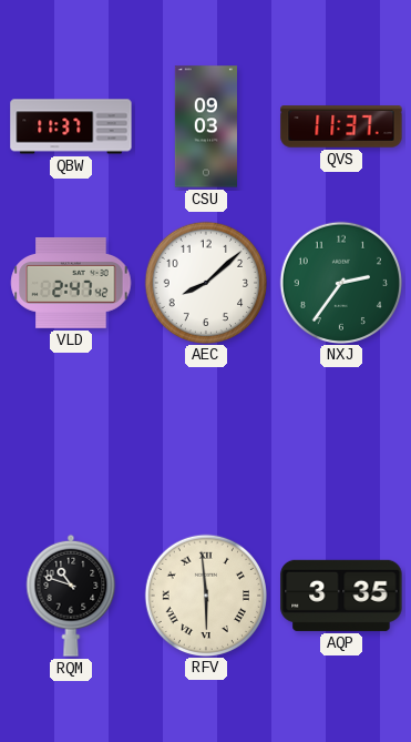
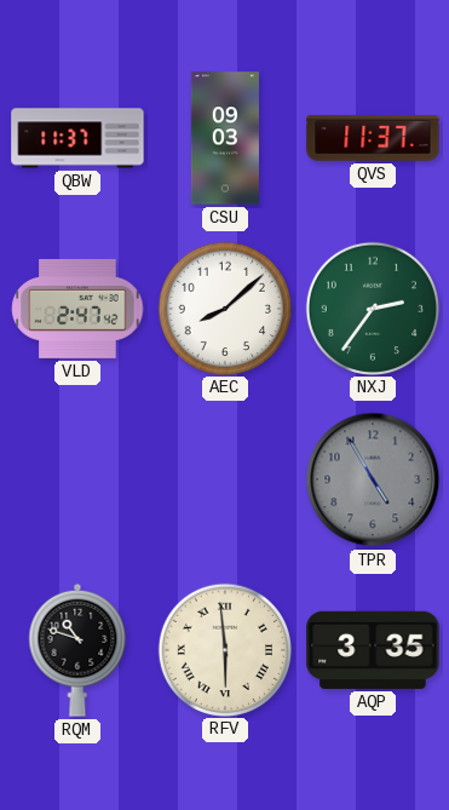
TPR: none -> 4:55
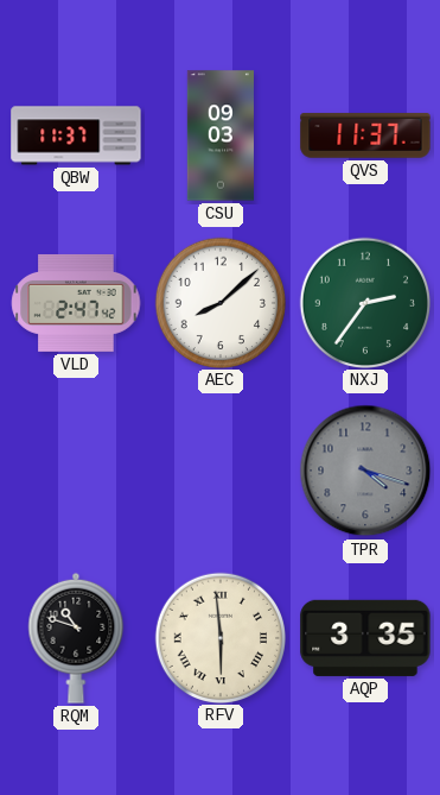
TPR: 4:55 -> 4:18
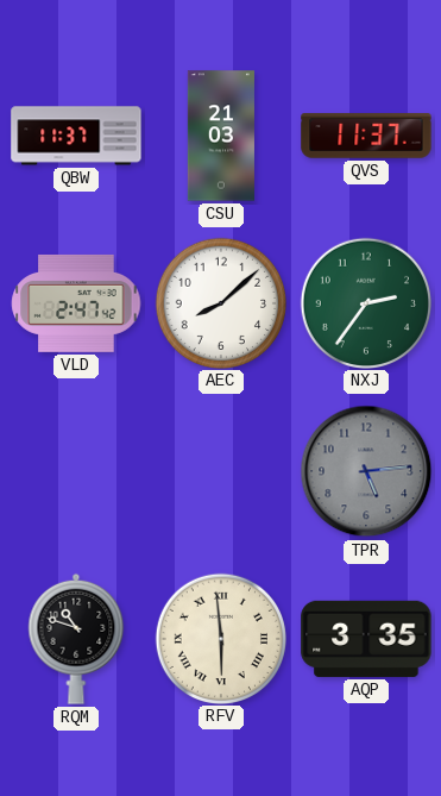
CSU: 09:03 -> 21:03
TPR: 4:18 -> 5:14
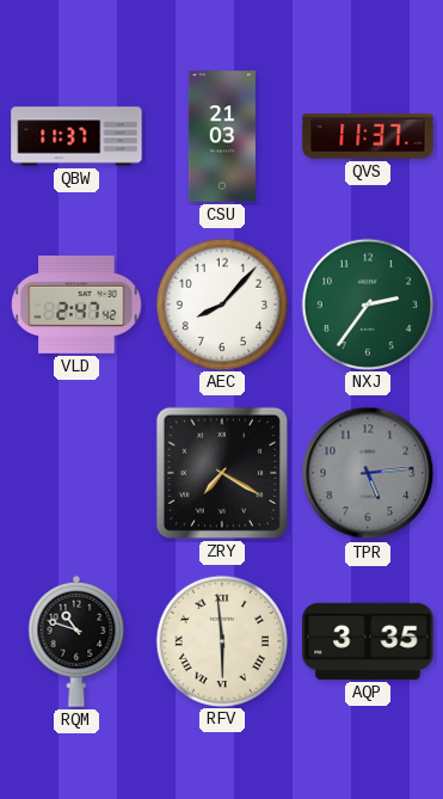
AEC: 8:08 -> 8:07
ZRY: none -> 7:20
